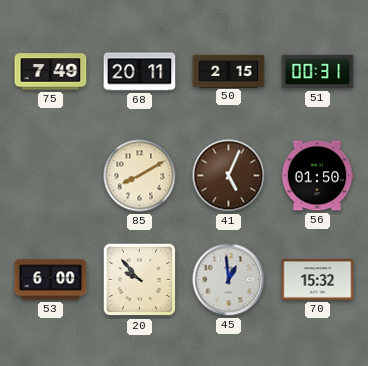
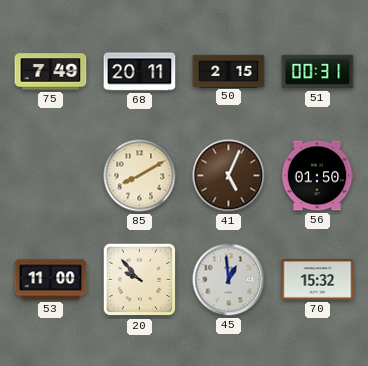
53: 6:00 -> 11:00
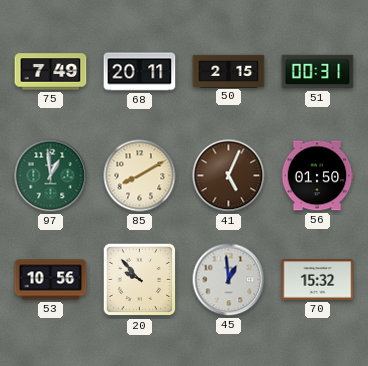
97: none -> 12:59
53: 11:00 -> 10:56
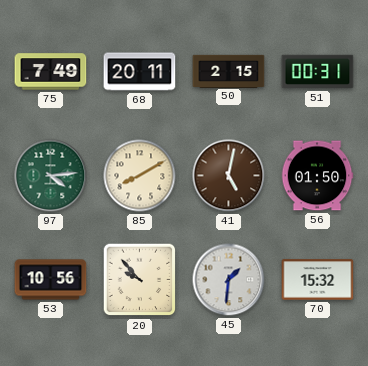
97: 12:59 -> 4:14
41: 5:04 -> 5:02
45: 12:59 -> 1:31
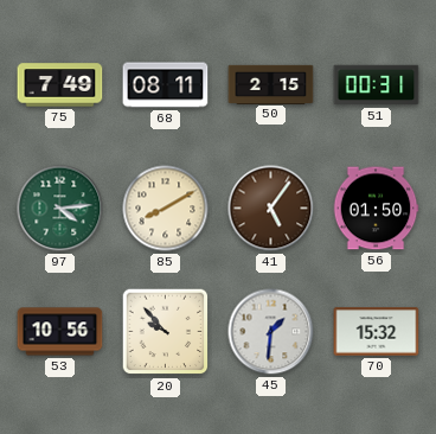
68: 20:11 -> 08:11
41: 5:02 -> 5:06
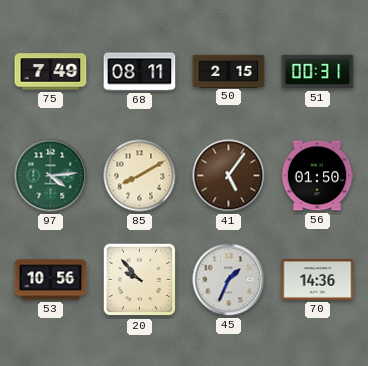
45: 1:31 -> 1:34
70: 15:32 -> 14:36
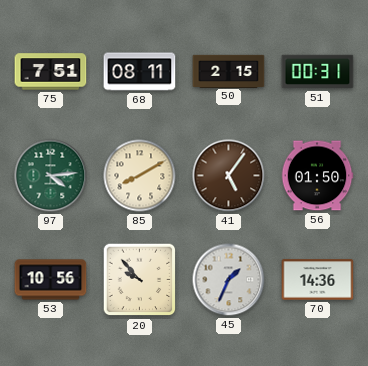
75: 7:49 -> 7:51
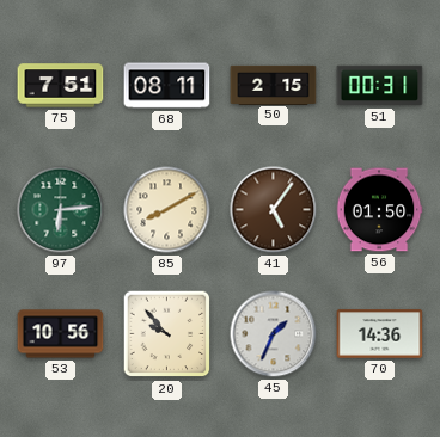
97: 4:14 -> 6:14
